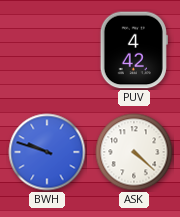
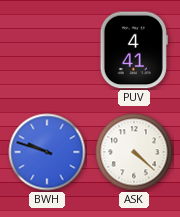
PUV: 4:42 -> 4:41
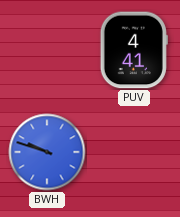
ASK: 4:22 -> none
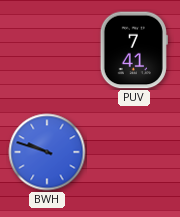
PUV: 4:41 -> 7:41
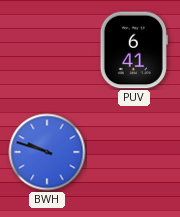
PUV: 7:41 -> 6:41
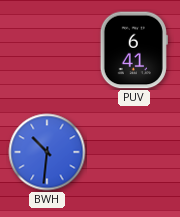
BWH: 9:48 -> 10:31
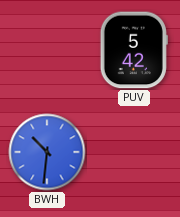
PUV: 6:41 -> 5:42
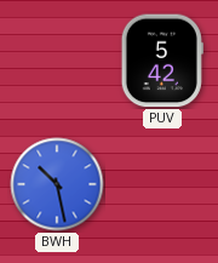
BWH: 10:31 -> 10:28
